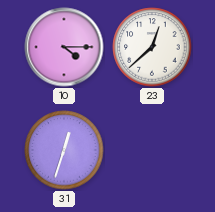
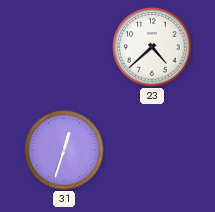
10: 4:15 -> none
23: 12:38 -> 4:38
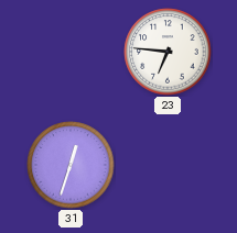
23: 4:38 -> 6:46
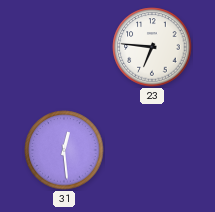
31: 12:33 -> 12:29
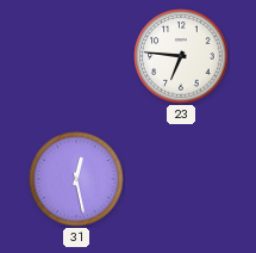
31: 12:29 -> 12:28
